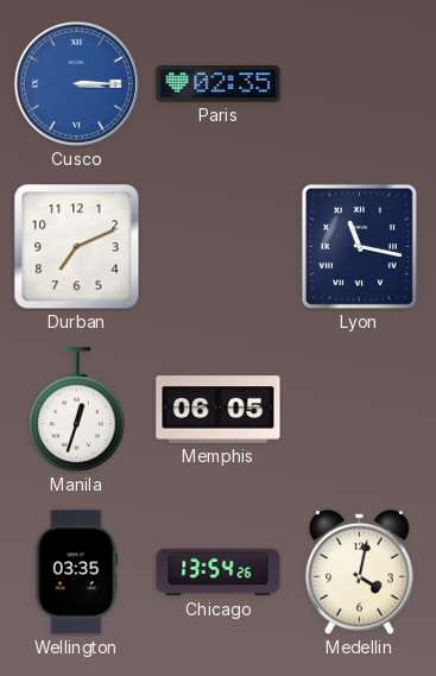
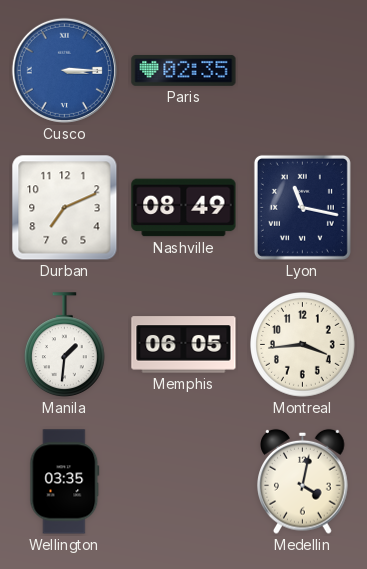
Nashville: none -> 08:49
Manila: 12:33 -> 1:31
Montreal: none -> 3:44
Chicago: 13:54 -> none
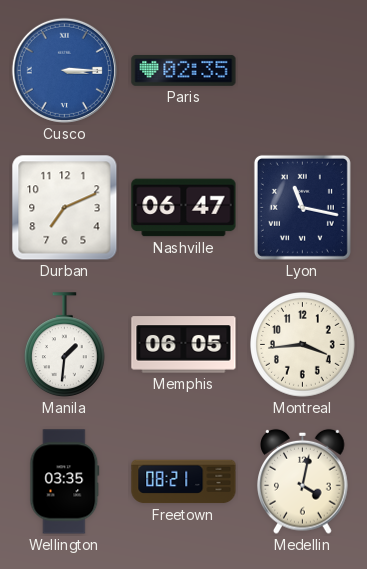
Nashville: 08:49 -> 06:47
Freetown: none -> 08:21
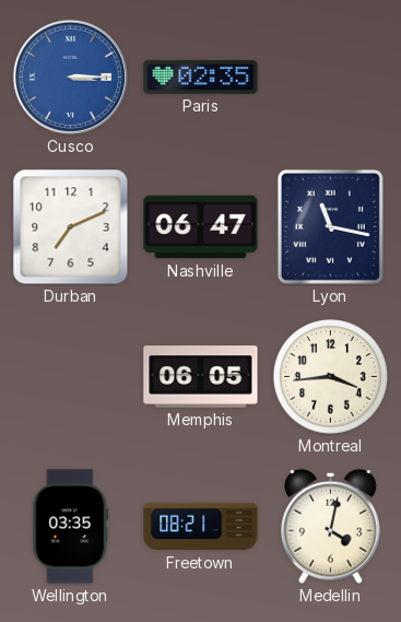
Manila: 1:31 -> none
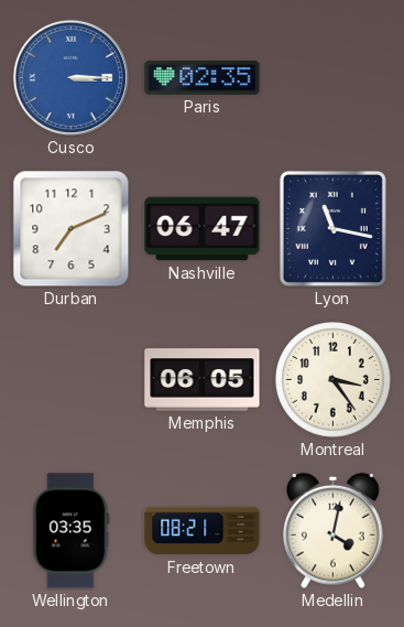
Montreal: 3:44 -> 3:24
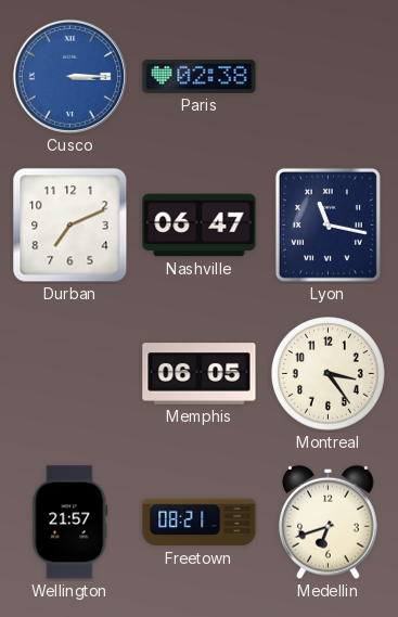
Paris: 02:35 -> 02:38
Wellington: 03:35 -> 21:57
Medellin: 4:02 -> 6:42
